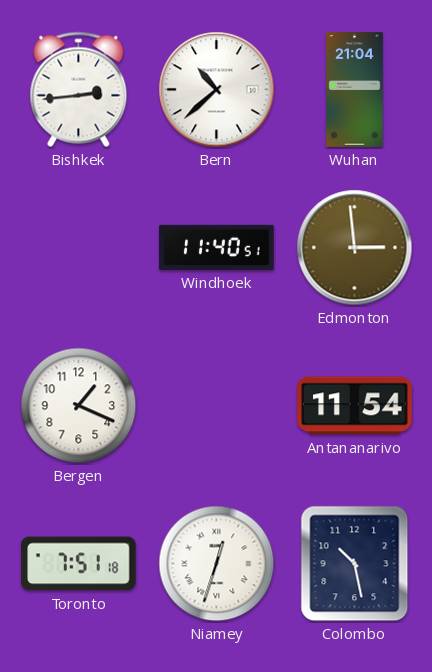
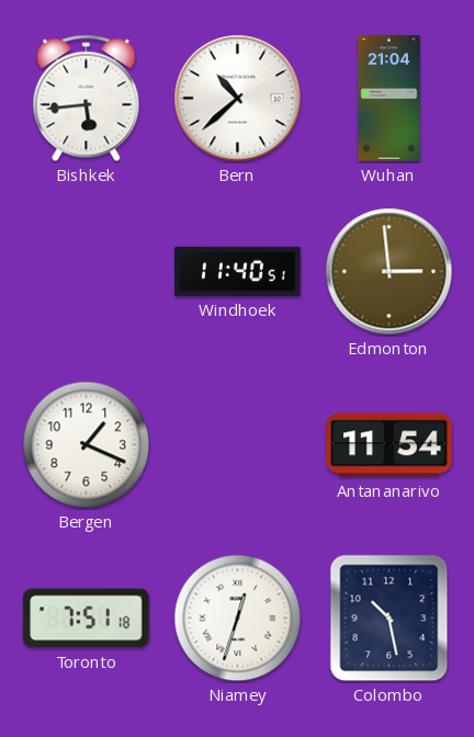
Bishkek: 2:44 -> 5:44
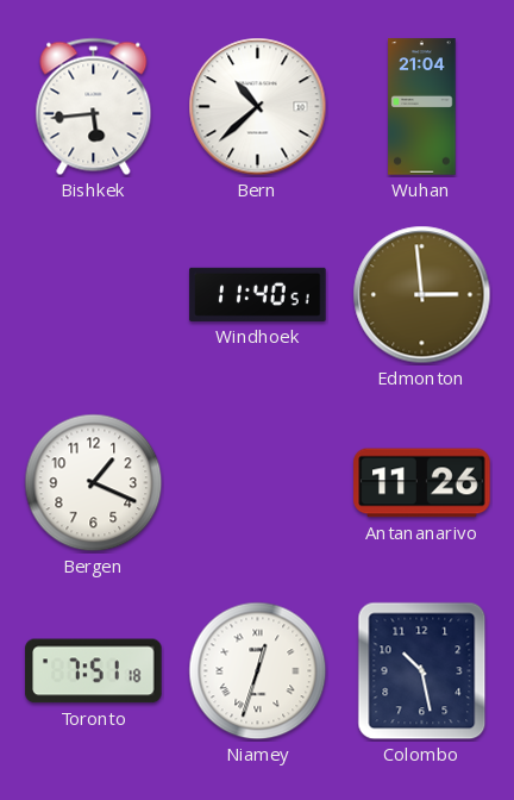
Antananarivo: 11:54 -> 11:26
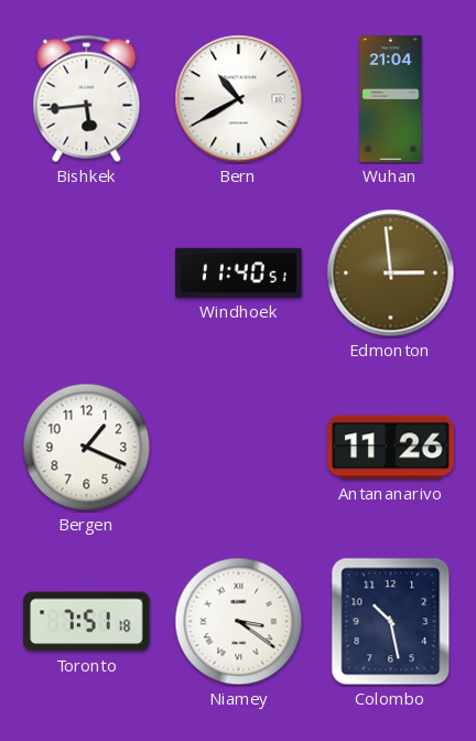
Bern: 10:38 -> 10:40
Niamey: 12:33 -> 3:21
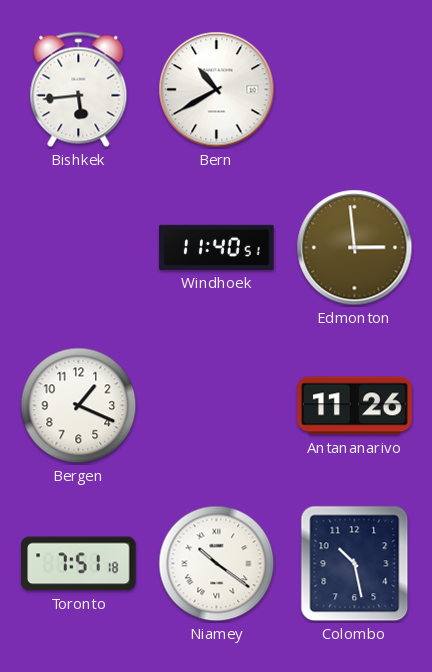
Wuhan: 21:04 -> none
Niamey: 3:21 -> 10:21
